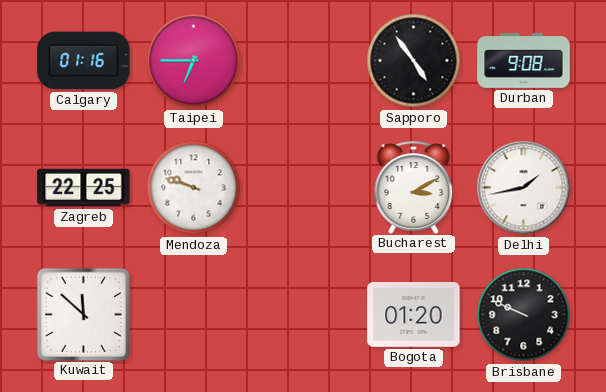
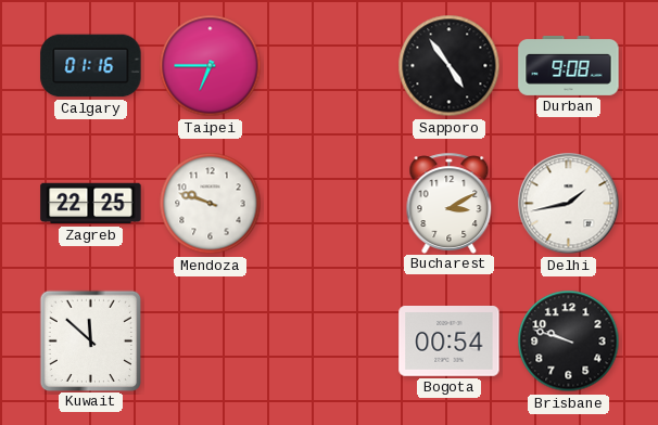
Bogota: 01:20 -> 00:54
Brisbane: 9:49 -> 9:48
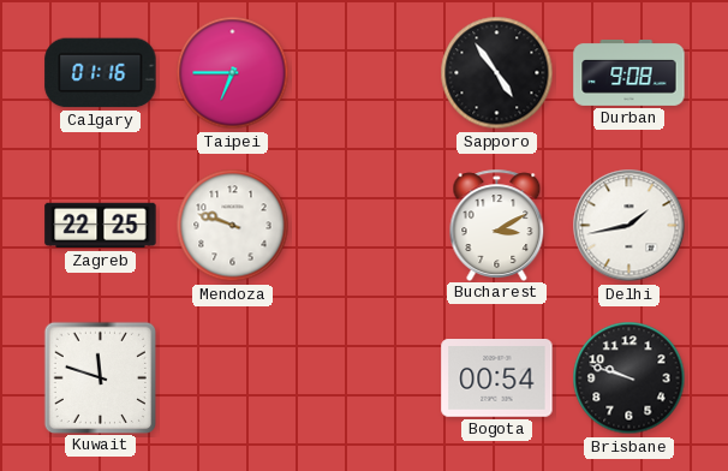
Kuwait: 11:52 -> 11:48
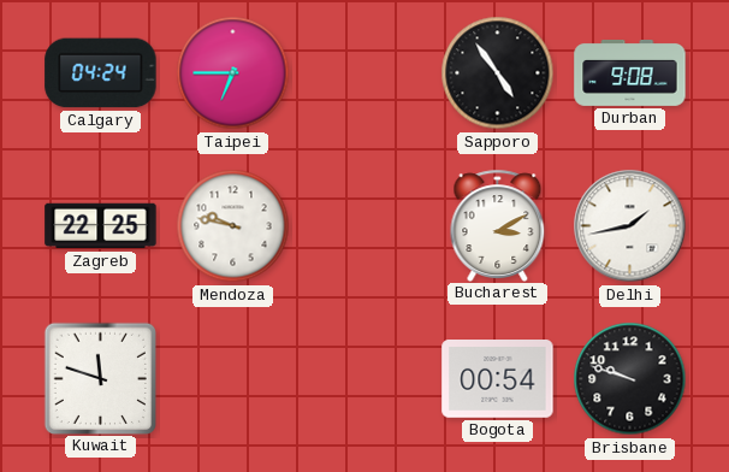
Calgary: 01:16 -> 04:24
Mendoza: 9:48 -> 9:47
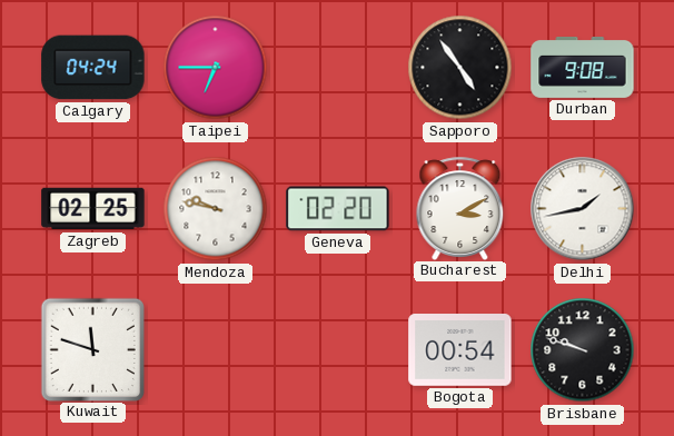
Zagreb: 22:25 -> 02:25
Geneva: none -> 02:20
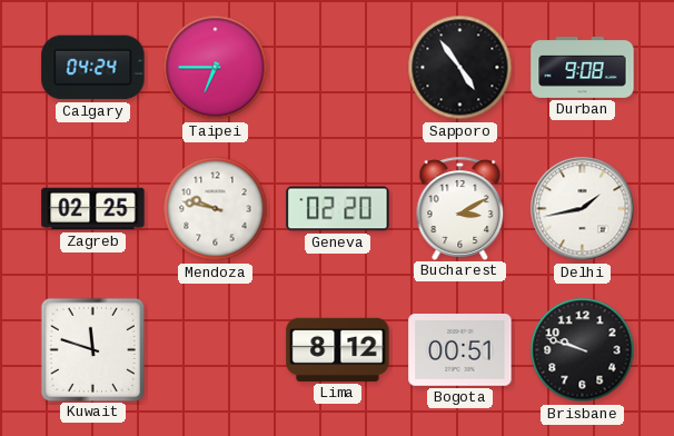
Lima: none -> 8:12
Bogota: 00:54 -> 00:51
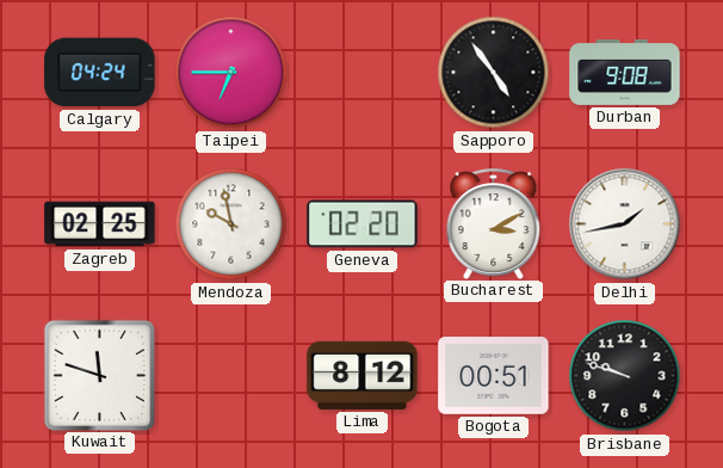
Mendoza: 9:47 -> 9:58
